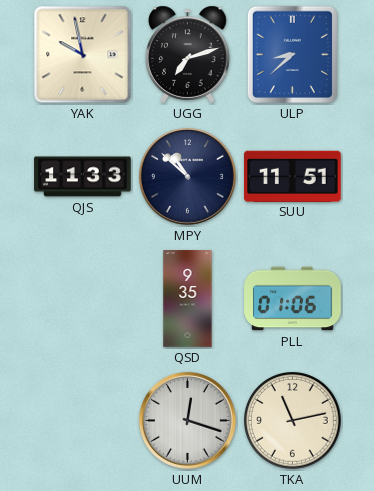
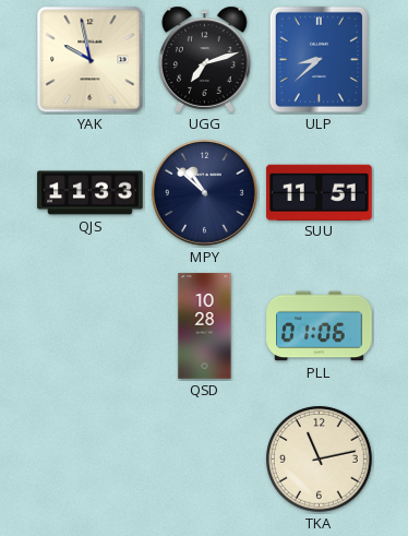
QSD: 9:35 -> 10:28
UUM: 12:18 -> none
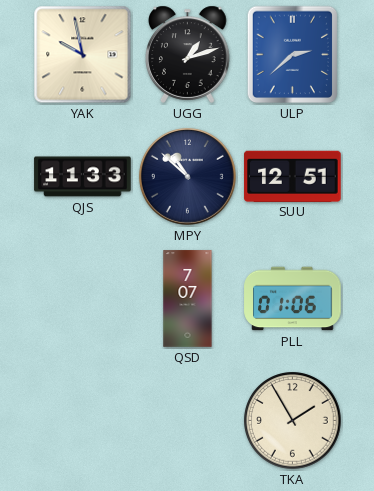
UGG: 7:12 -> 1:12
ULP: 8:38 -> 2:38
SUU: 11:51 -> 12:51
QSD: 10:28 -> 7:07
TKA: 11:13 -> 1:55
